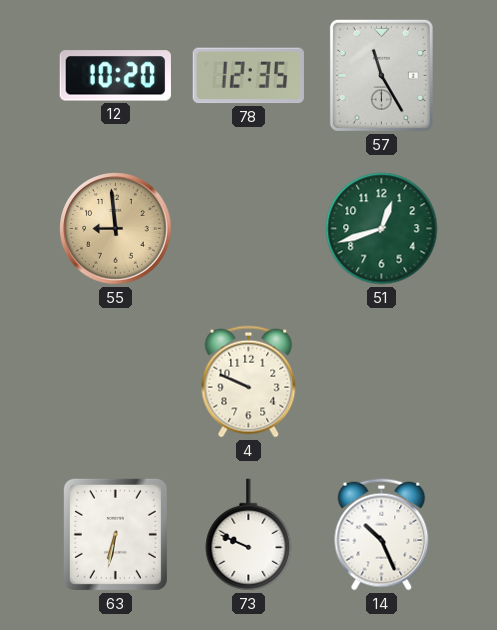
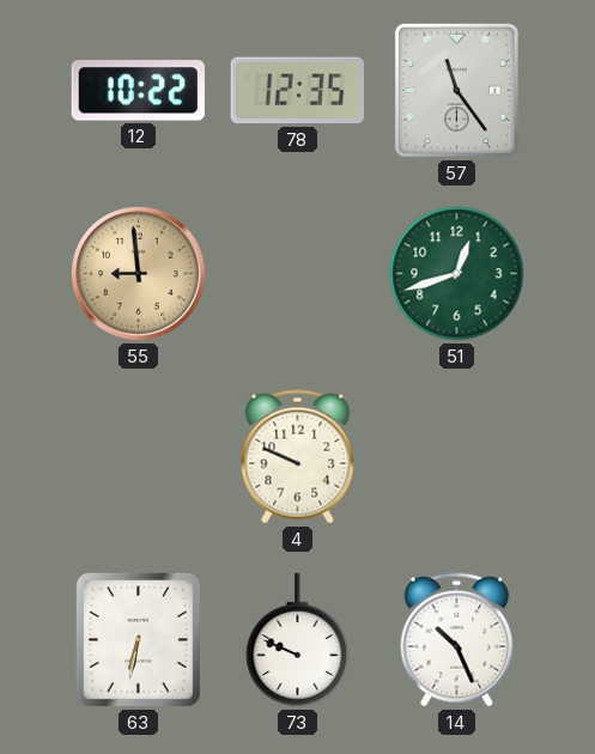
12: 10:20 -> 10:22
57: 11:25 -> 11:24
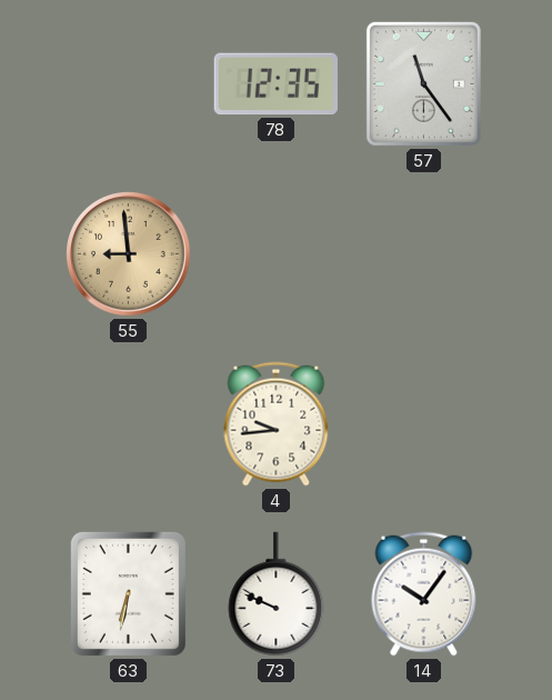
12: 10:22 -> none
51: 12:42 -> none
4: 9:49 -> 9:44
14: 10:26 -> 10:06
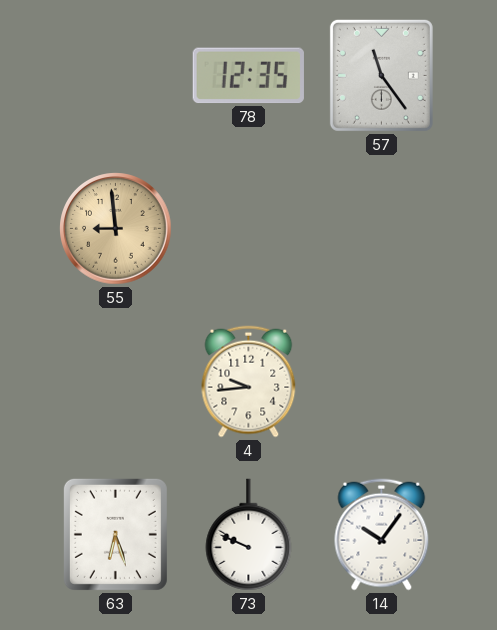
63: 6:32 -> 6:27
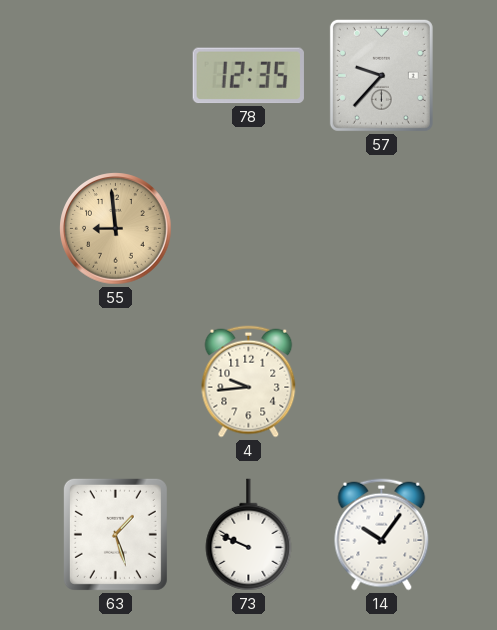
57: 11:24 -> 9:37
63: 6:27 -> 1:27
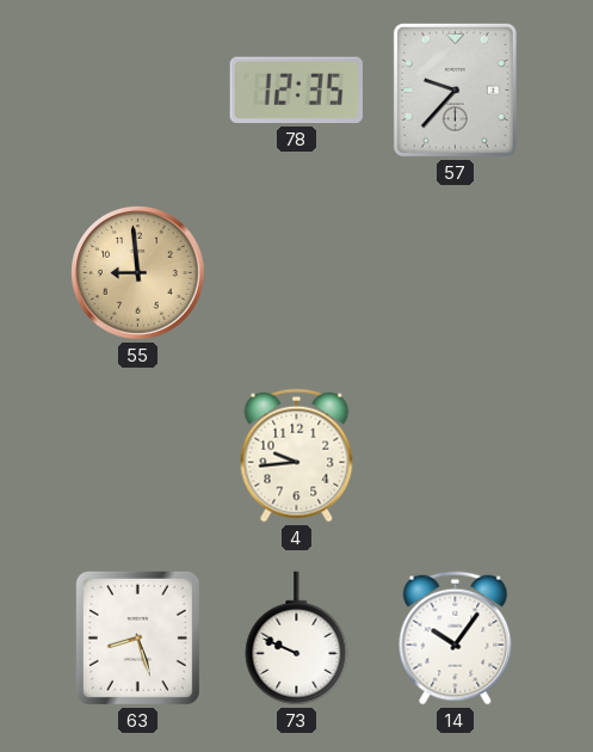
63: 1:27 -> 8:27
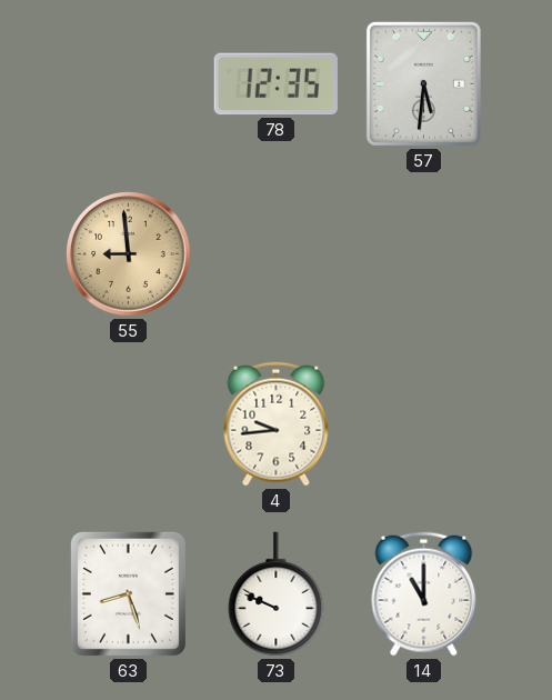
57: 9:37 -> 5:31
14: 10:06 -> 11:00
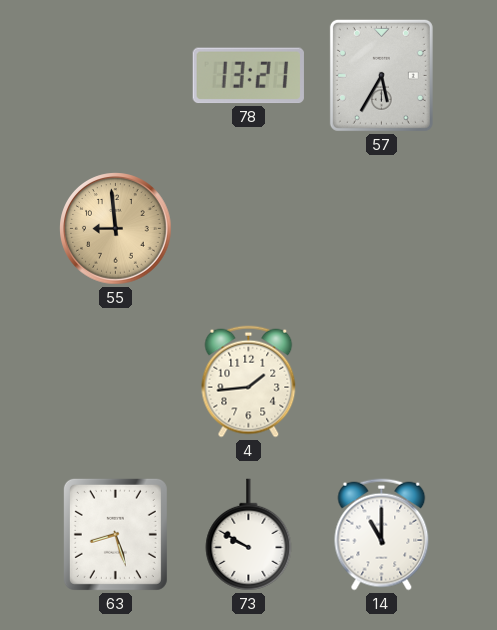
78: 12:35 -> 13:21
57: 5:31 -> 5:35
4: 9:44 -> 1:44
73: 9:49 -> 9:50
